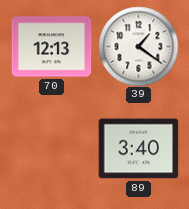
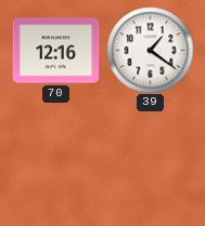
70: 12:13 -> 12:16
89: 3:40 -> none
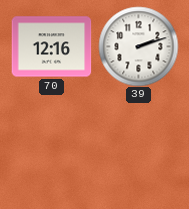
39: 1:21 -> 2:12
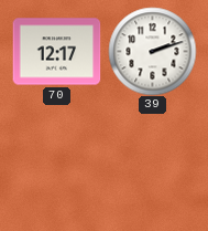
70: 12:16 -> 12:17
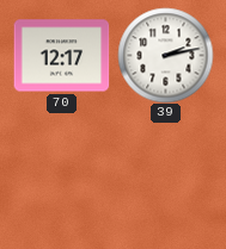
39: 2:12 -> 2:13
